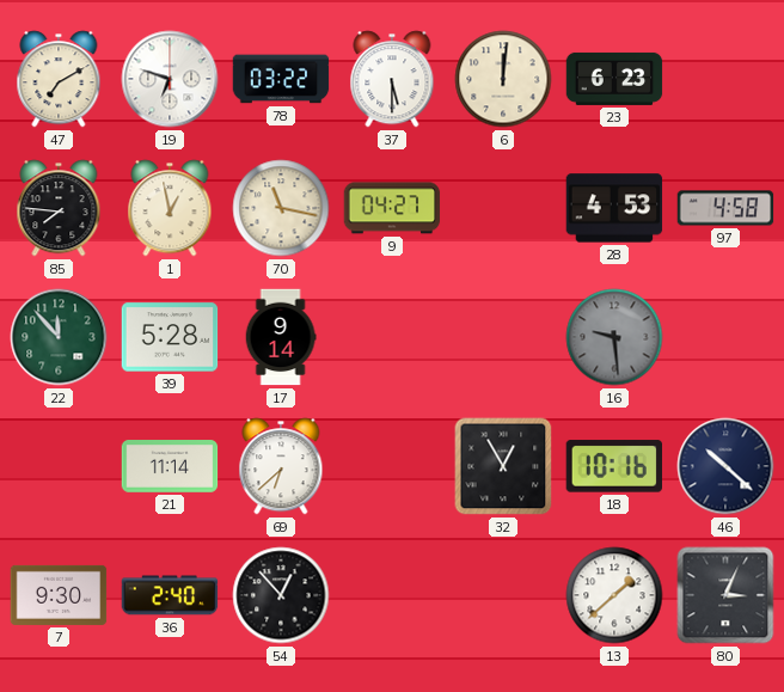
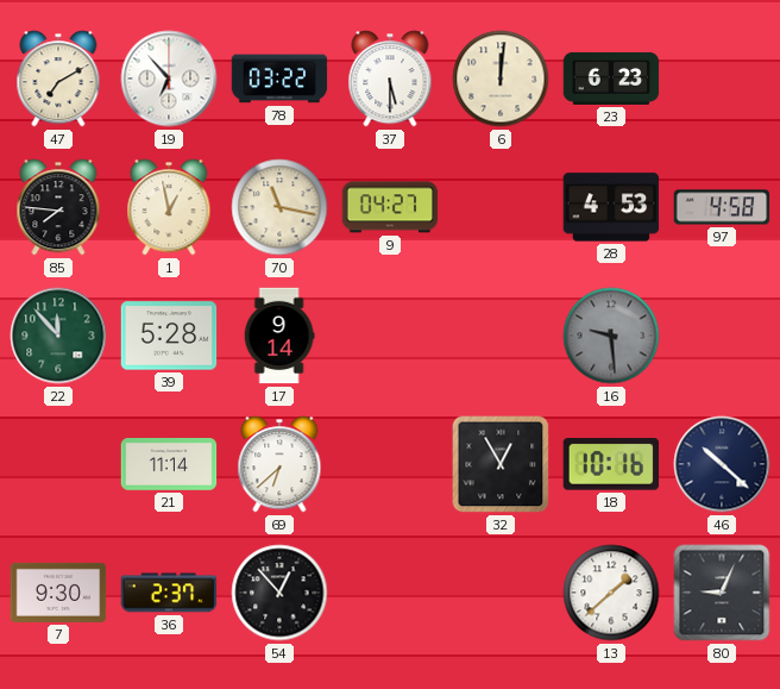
19: 6:48 -> 6:53
36: 2:40 -> 2:37
80: 3:04 -> 9:04
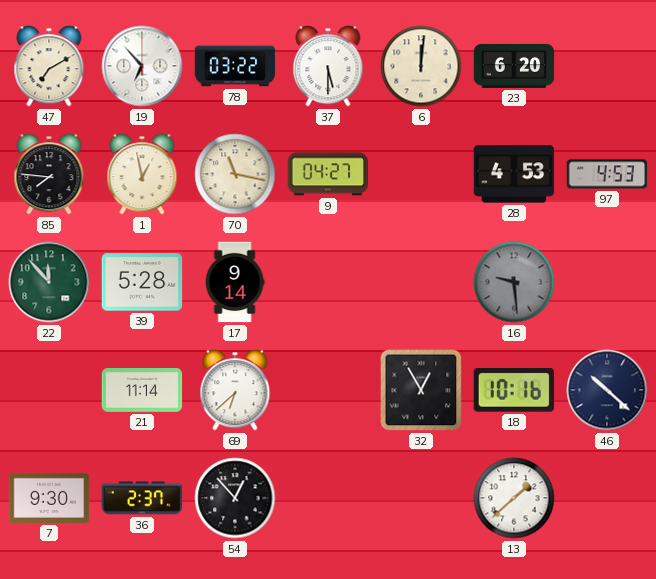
23: 6:23 -> 6:20
97: 4:58 -> 4:53
80: 9:04 -> none
